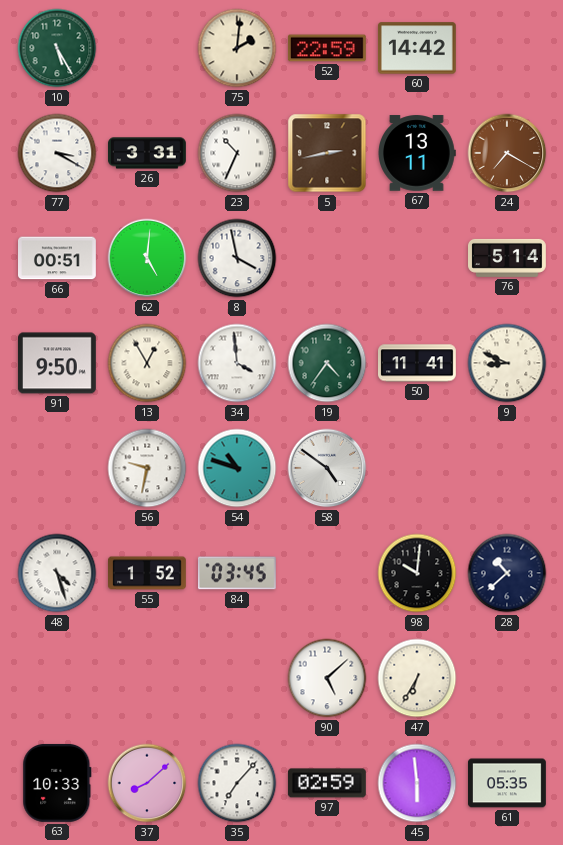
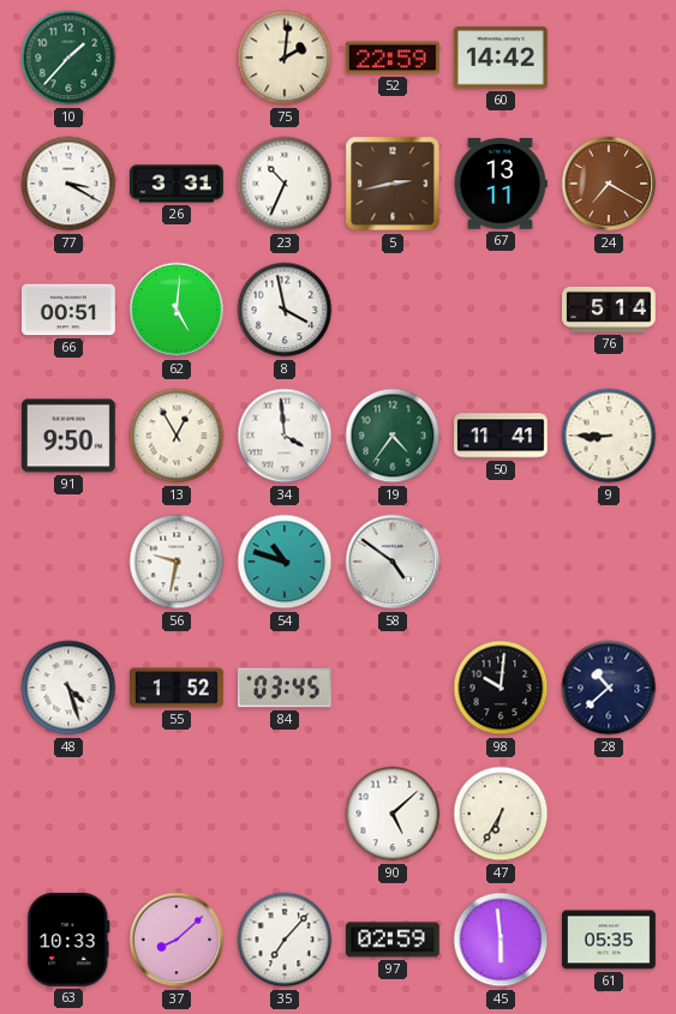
10: 5:25 -> 1:37
9: 8:49 -> 8:45
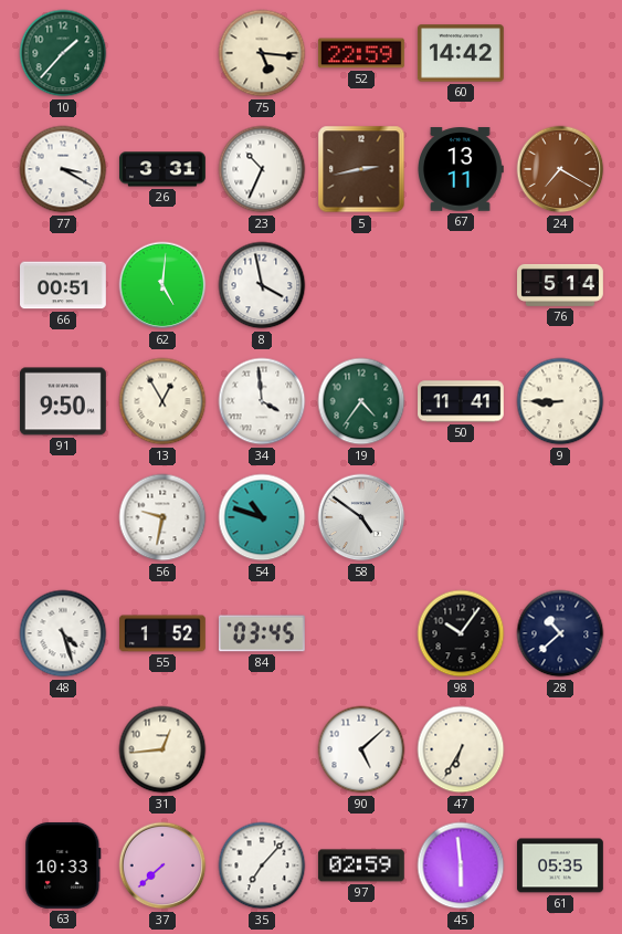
75: 2:01 -> 5:16
98: 10:01 -> 10:06
31: none -> 12:44
37: 8:08 -> 7:38
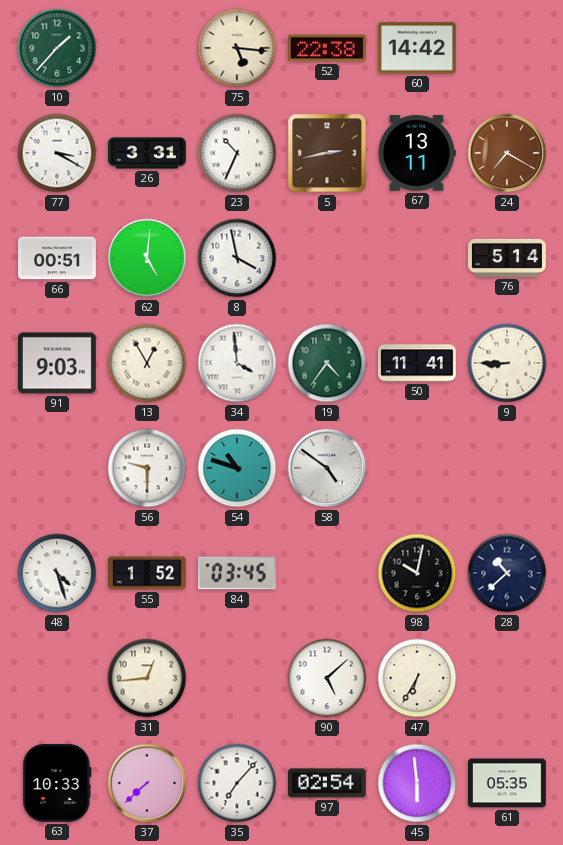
52: 22:59 -> 22:38
91: 9:50 -> 9:03
56: 9:32 -> 9:30
98: 10:06 -> 10:02
97: 02:59 -> 02:54
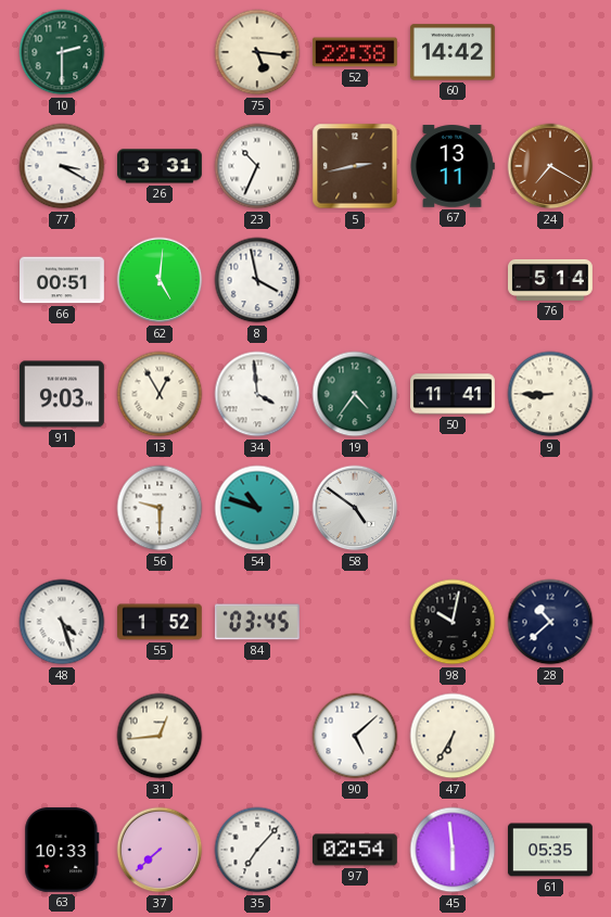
10: 1:37 -> 2:30
